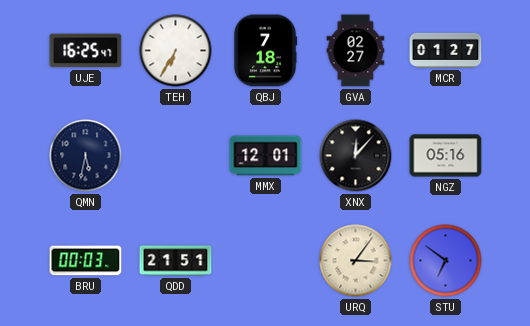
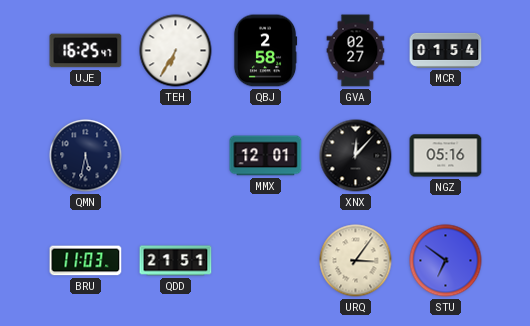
QBJ: 7:18 -> 2:58
MCR: 01:27 -> 01:54
BRU: 00:03 -> 11:03
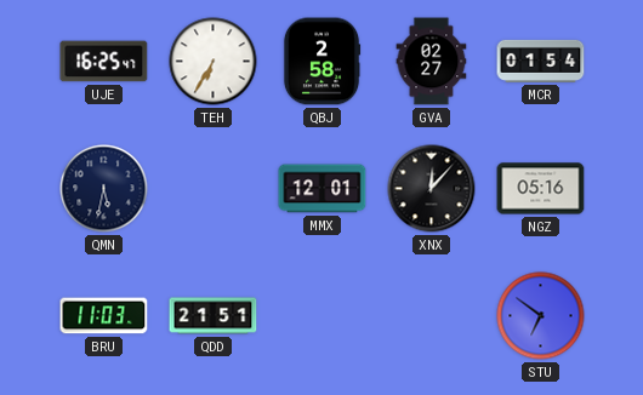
URQ: 3:06 -> none
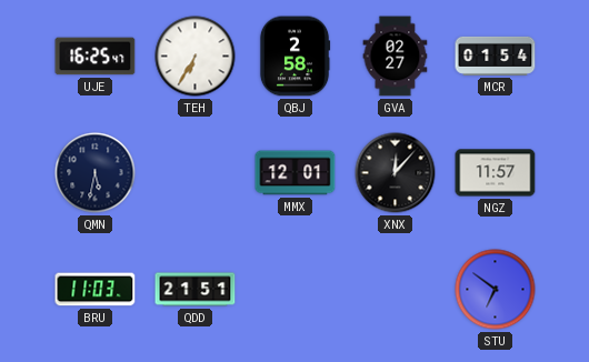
NGZ: 05:16 -> 11:57
